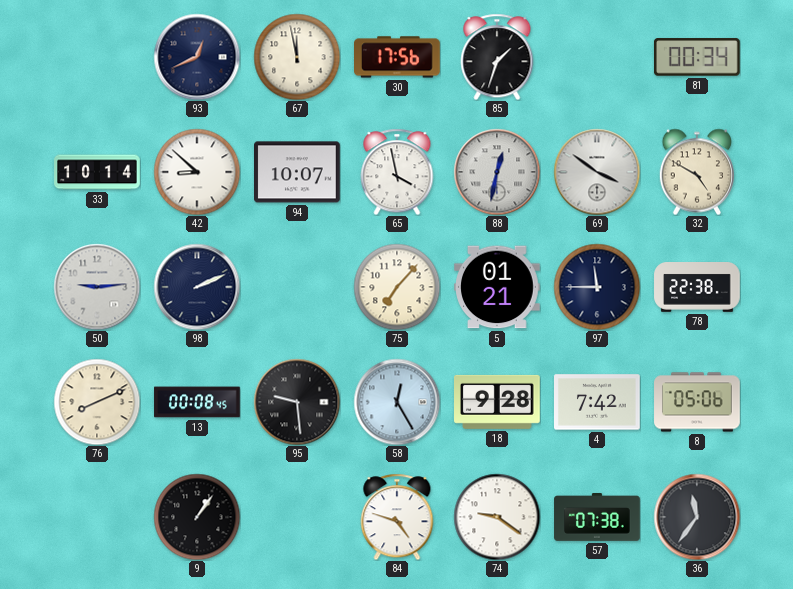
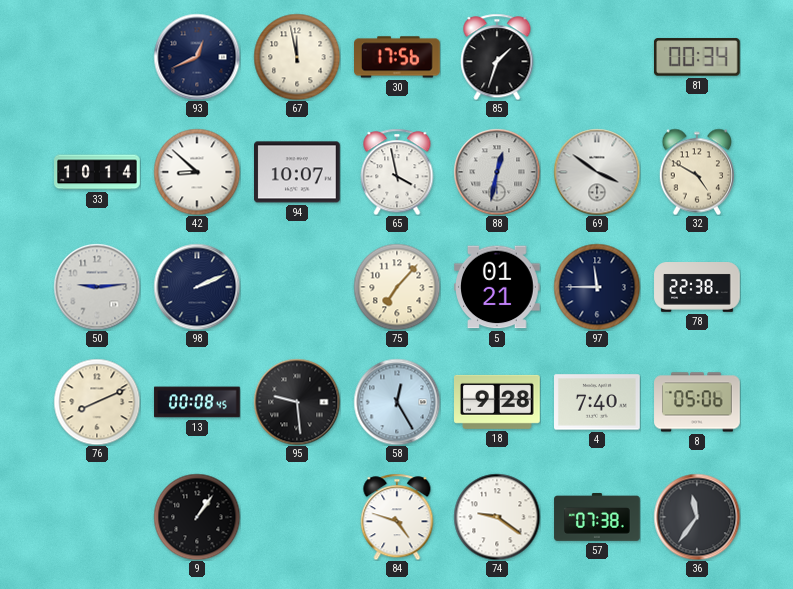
4: 7:42 -> 7:40
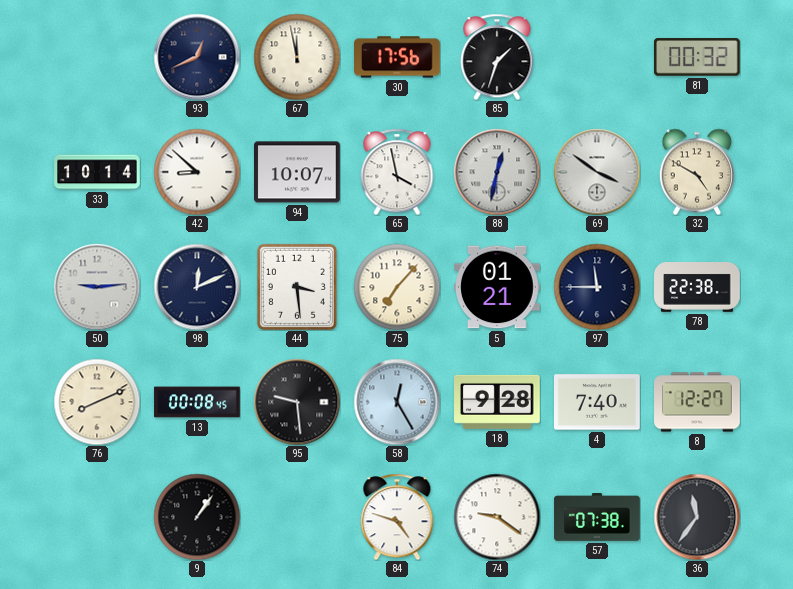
81: 00:34 -> 00:32
98: 2:11 -> 12:11
44: none -> 3:29
8: 05:06 -> 12:27
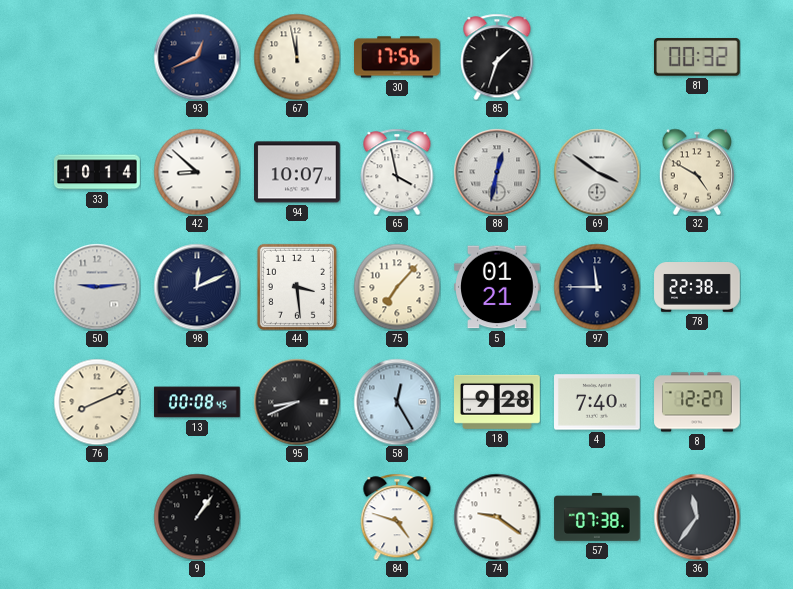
95: 9:29 -> 8:41
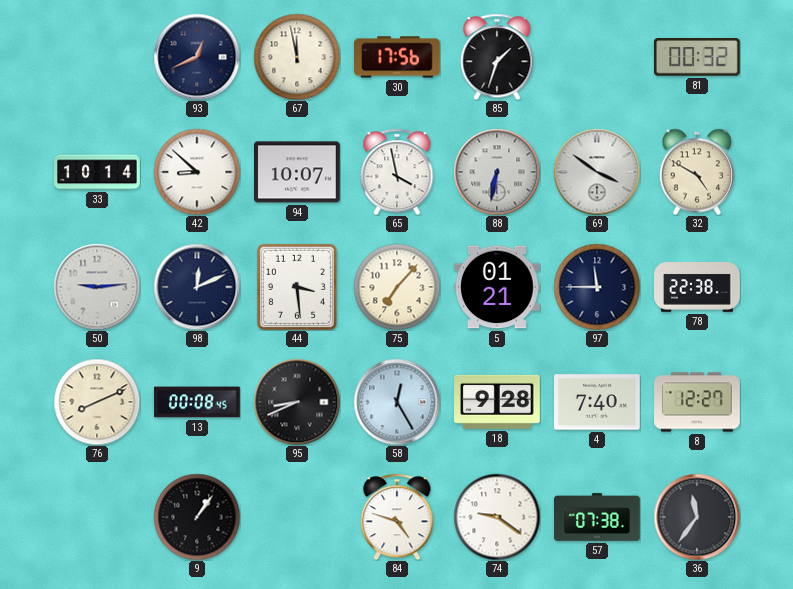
88: 12:32 -> 6:32
